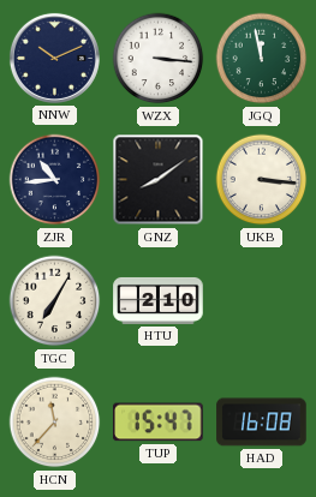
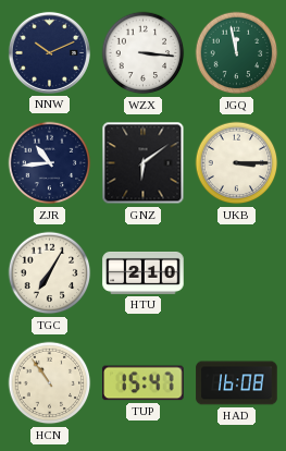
GNZ: 8:09 -> 6:09
UKB: 3:16 -> 3:15
HCN: 11:37 -> 10:54
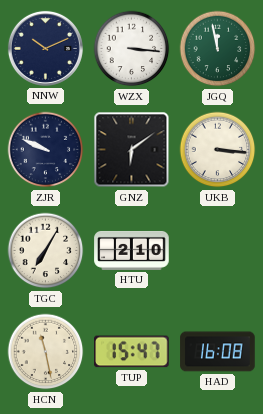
ZJR: 10:44 -> 9:49
UKB: 3:15 -> 3:16
HCN: 10:54 -> 11:28
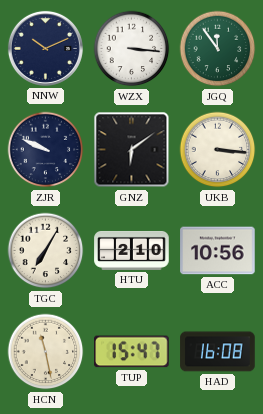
JGQ: 11:58 -> 11:54
ACC: none -> 10:56
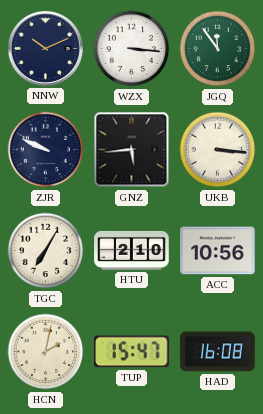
GNZ: 6:09 -> 5:44
HCN: 11:28 -> 2:02
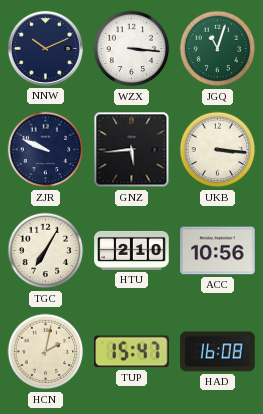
JGQ: 11:54 -> 11:03
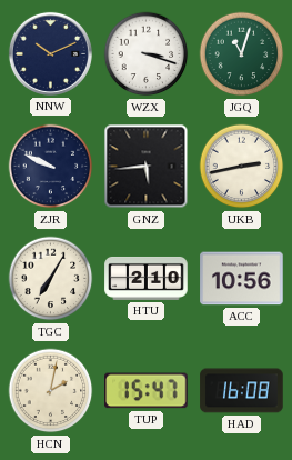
WZX: 3:16 -> 3:18
UKB: 3:16 -> 2:43
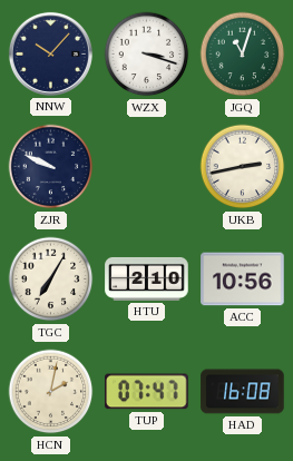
NNW: 10:11 -> 10:07
GNZ: 5:44 -> none
TUP: 15:47 -> 07:47
